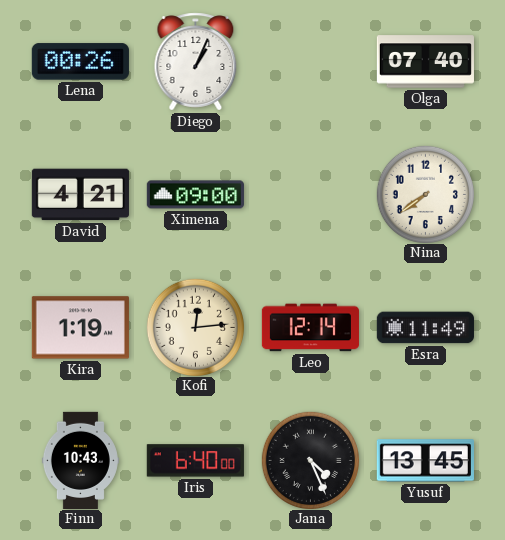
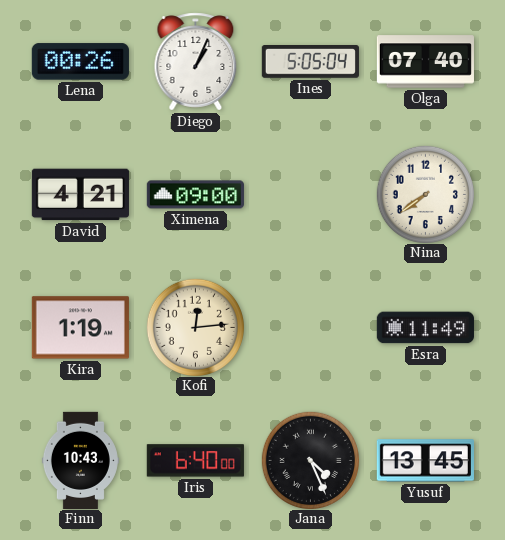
Ines: none -> 5:05
Leo: 12:14 -> none
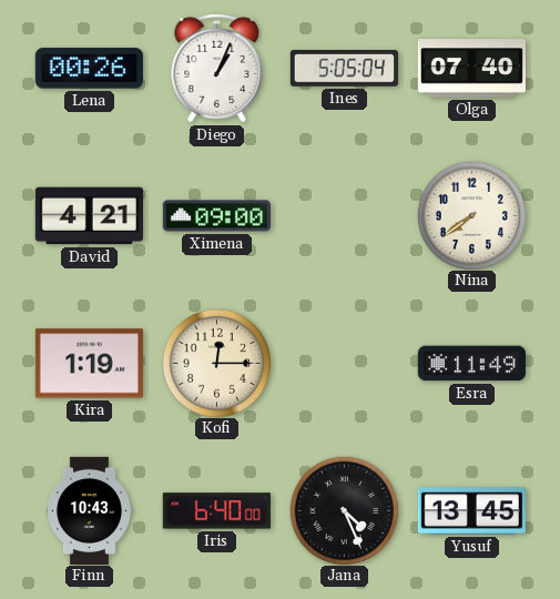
Kofi: 12:14 -> 12:15
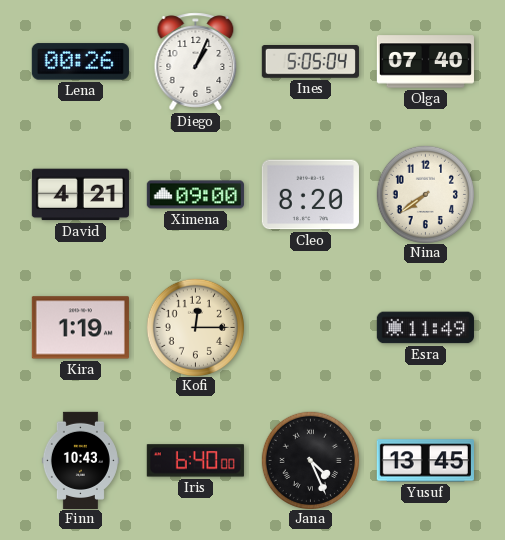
Cleo: none -> 8:20
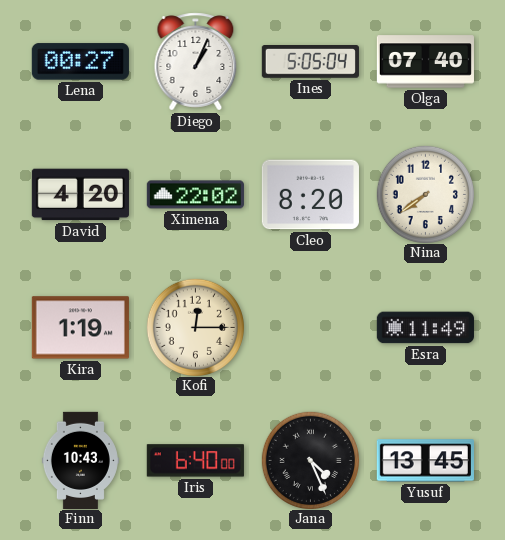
Lena: 00:26 -> 00:27
David: 4:21 -> 4:20
Ximena: 09:00 -> 22:02
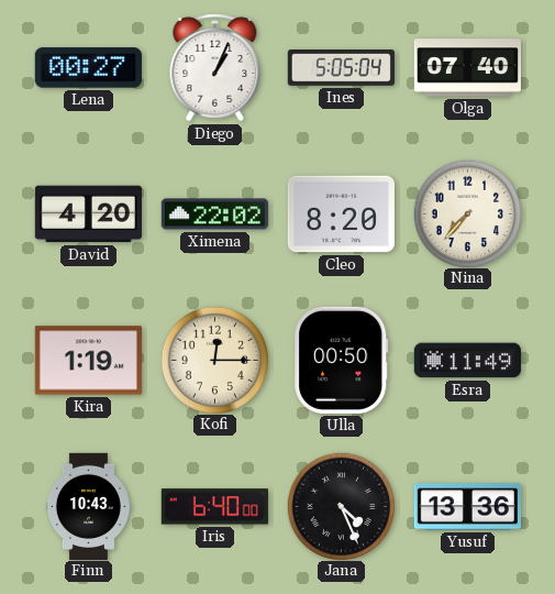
Nina: 7:39 -> 7:37
Ulla: none -> 00:50
Yusuf: 13:45 -> 13:36
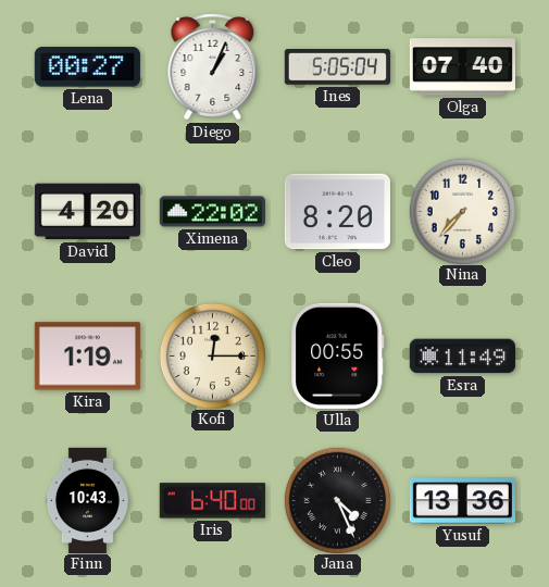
Ulla: 00:50 -> 00:55
